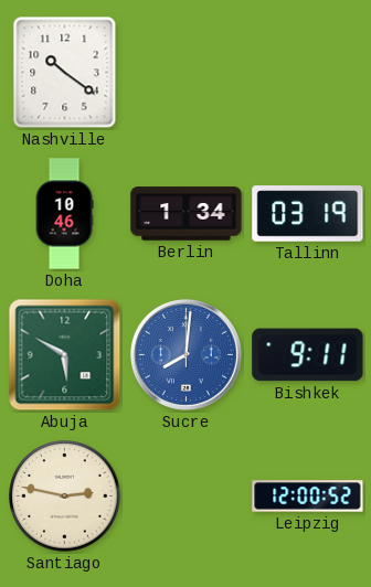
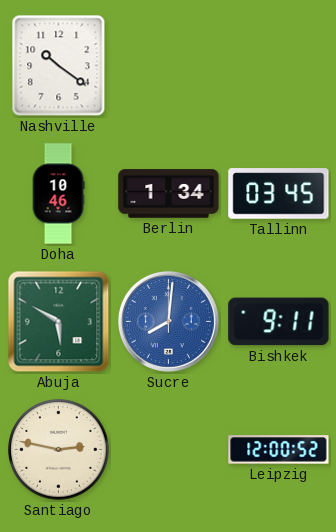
Tallinn: 03:19 -> 03:45
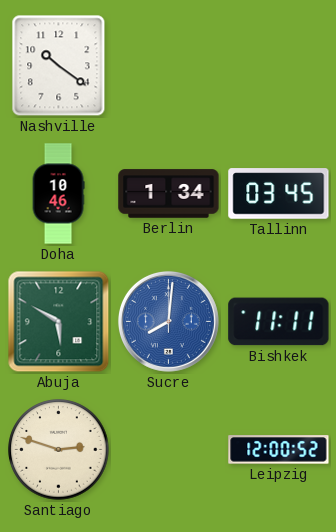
Bishkek: 9:11 -> 11:11
Santiago: 2:47 -> 2:48
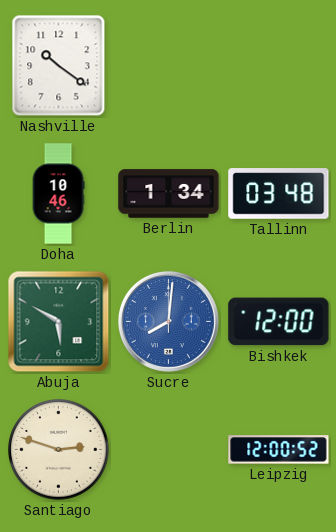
Tallinn: 03:45 -> 03:48
Bishkek: 11:11 -> 12:00
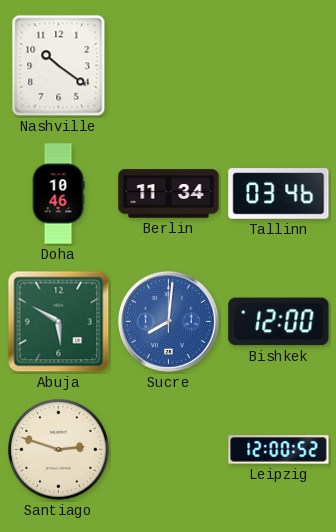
Berlin: 1:34 -> 11:34
Tallinn: 03:48 -> 03:46
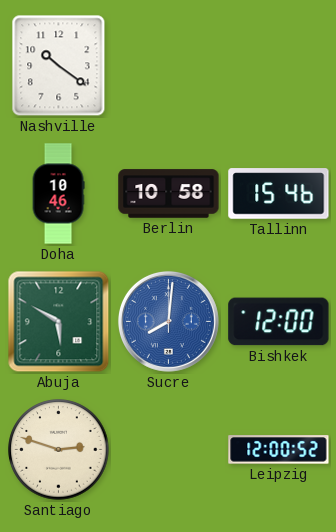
Berlin: 11:34 -> 10:58
Tallinn: 03:46 -> 15:46
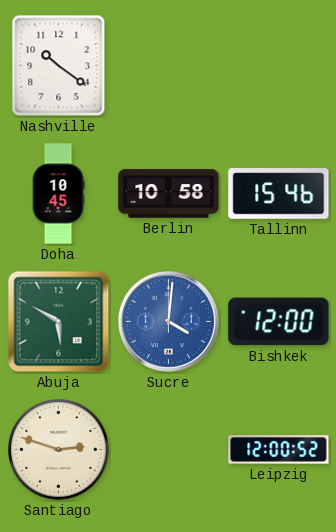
Doha: 10:46 -> 10:45
Sucre: 8:01 -> 4:01
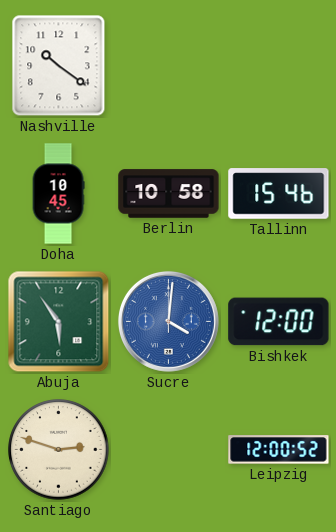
Abuja: 5:50 -> 5:54
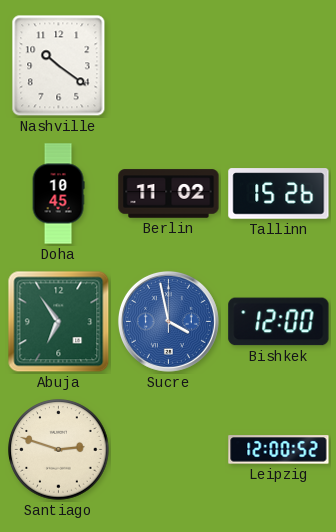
Berlin: 10:58 -> 11:02
Tallinn: 15:46 -> 15:26
Abuja: 5:54 -> 6:54
Sucre: 4:01 -> 3:58
